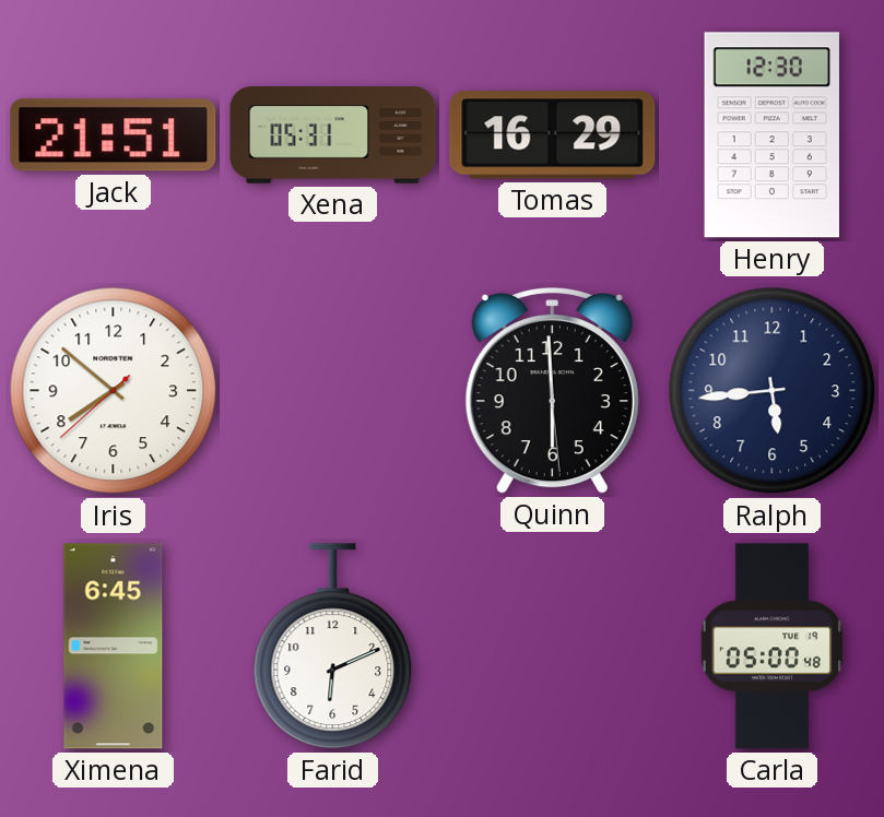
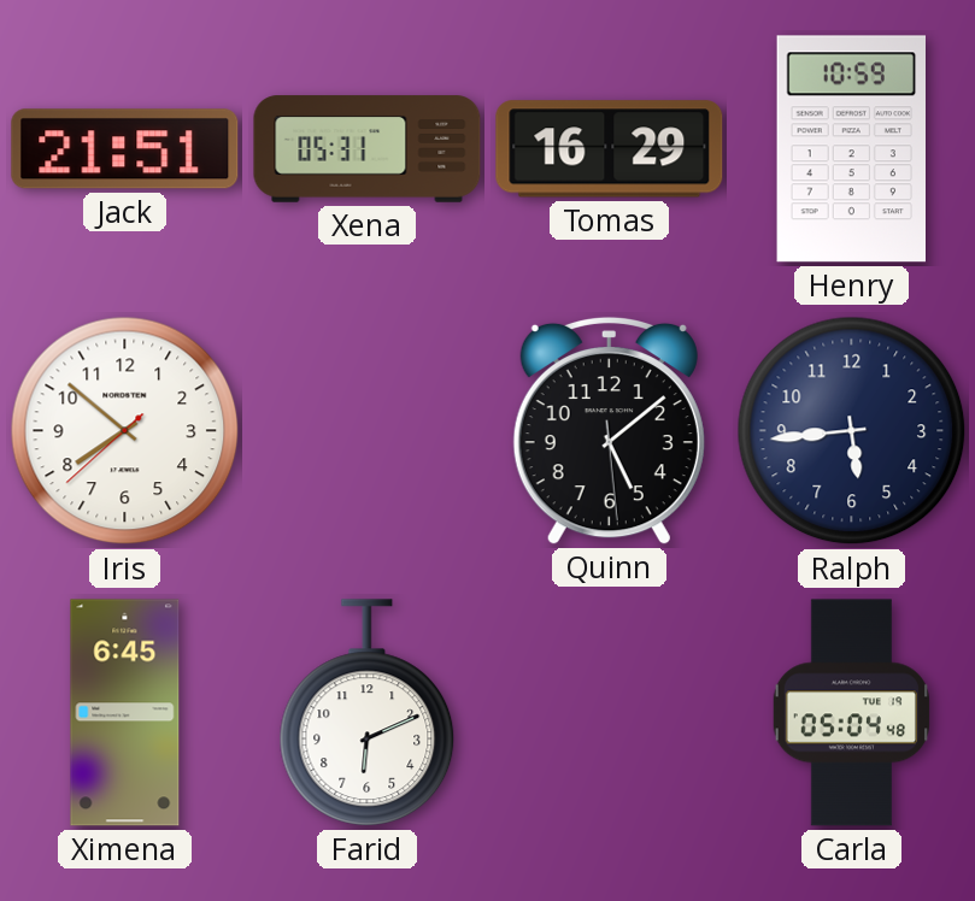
Henry: 12:30 -> 10:59
Quinn: 5:59 -> 5:08
Carla: 05:00 -> 05:04
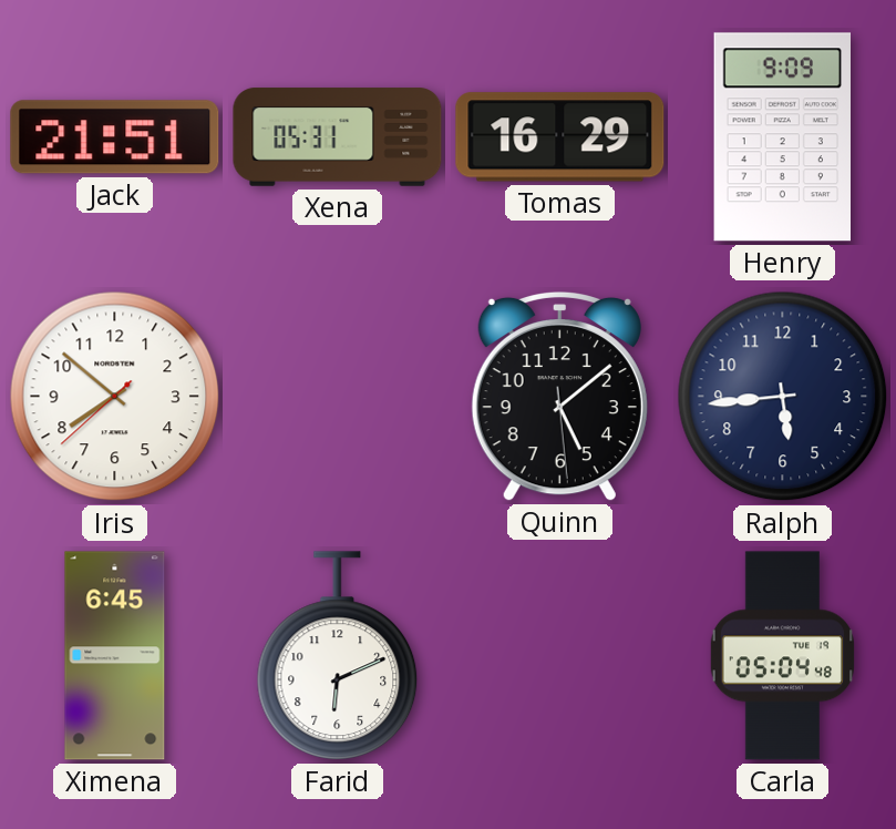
Henry: 10:59 -> 9:09
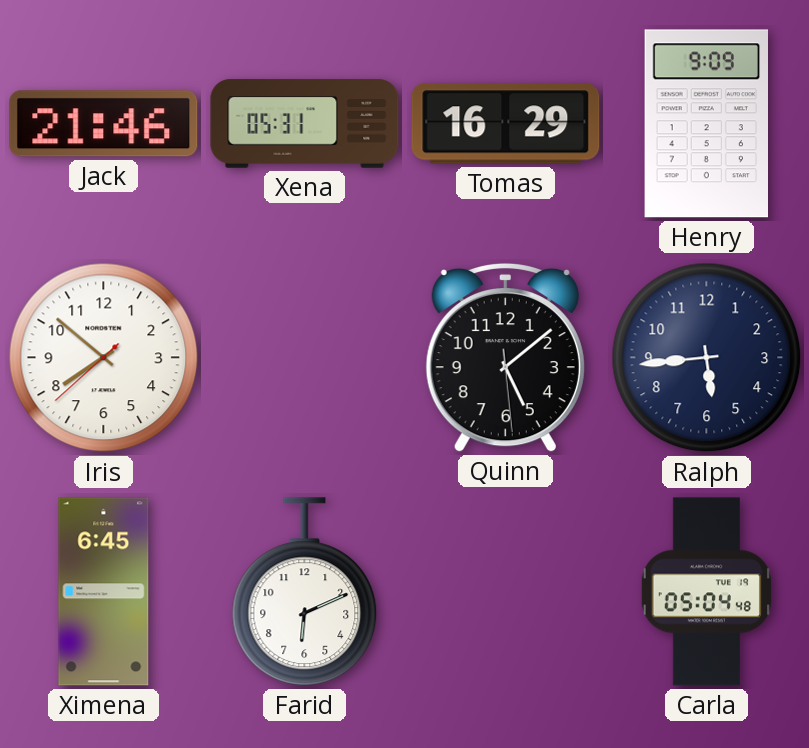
Jack: 21:51 -> 21:46
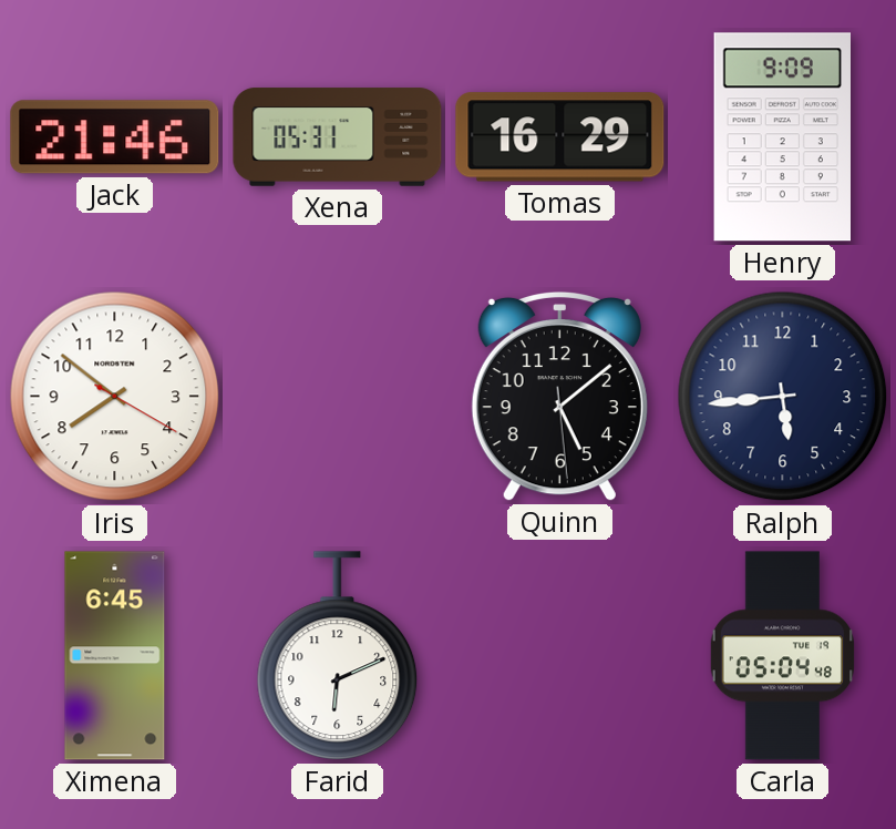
Iris: 7:51:38 -> 7:51:20
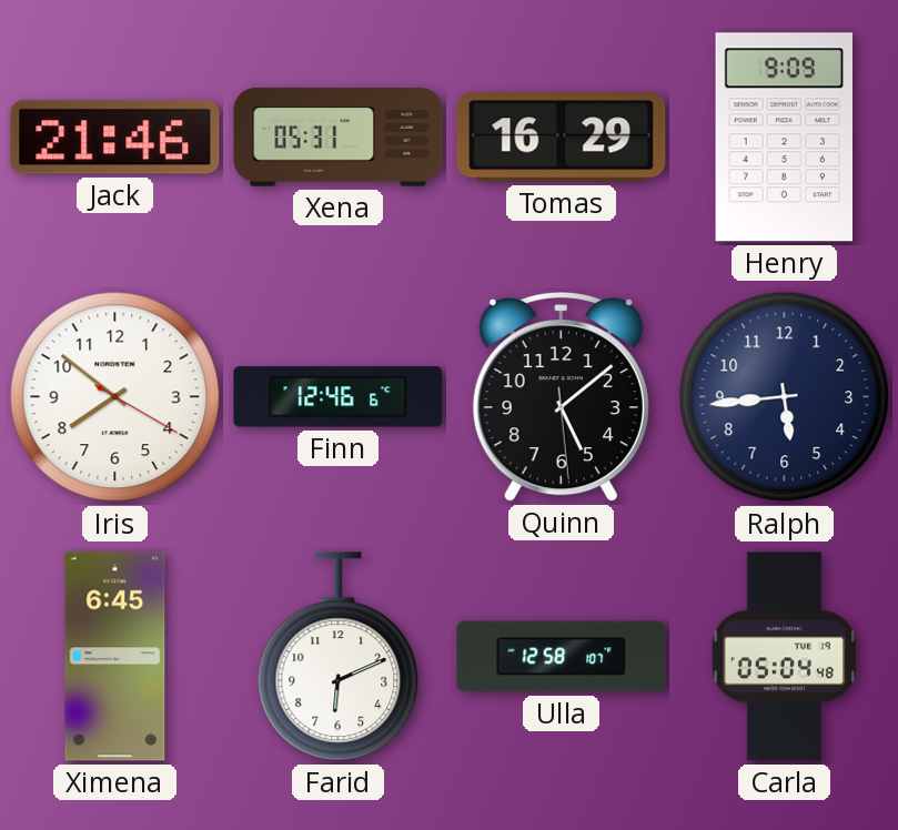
Finn: none -> 12:46
Ulla: none -> 12:58
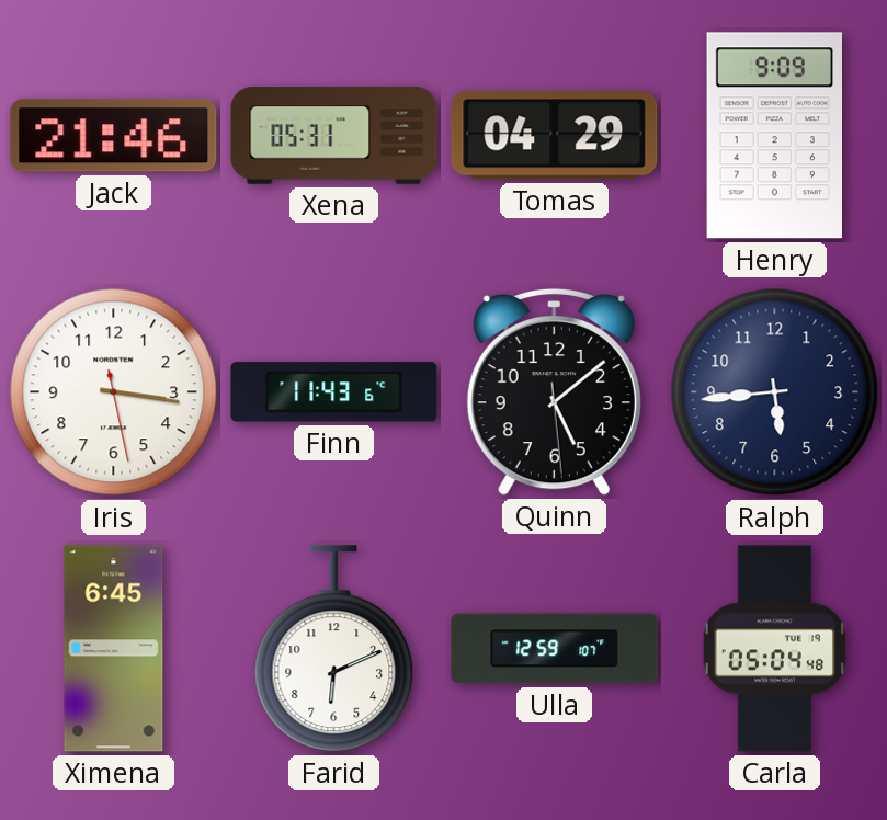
Tomas: 16:29 -> 04:29
Iris: 7:51 -> 3:16
Finn: 12:46 -> 11:43
Ulla: 12:58 -> 12:59
